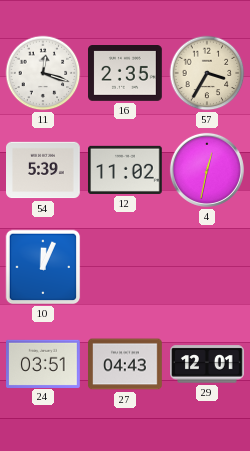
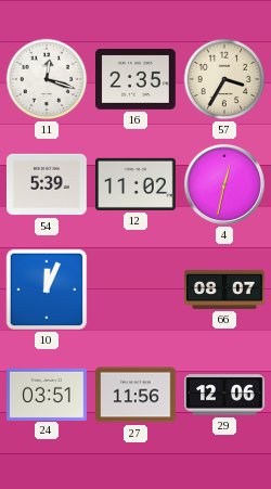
66: none -> 08:07
27: 04:43 -> 11:56
29: 12:01 -> 12:06
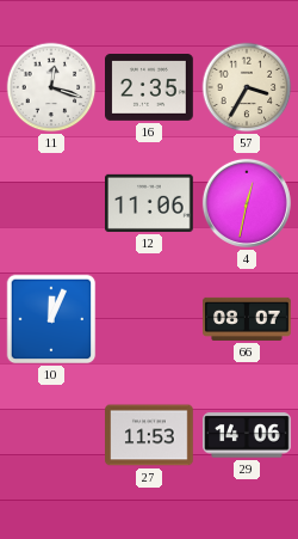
54: 5:39 -> none
12: 11:02 -> 11:06
24: 03:51 -> none
27: 11:56 -> 11:53
29: 12:06 -> 14:06
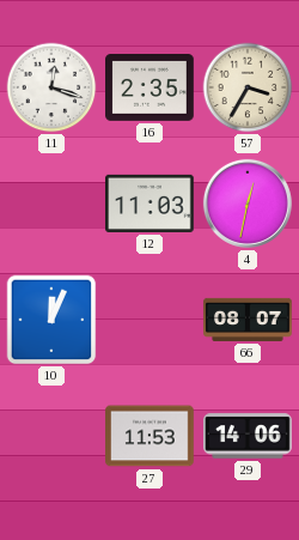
12: 11:06 -> 11:03
